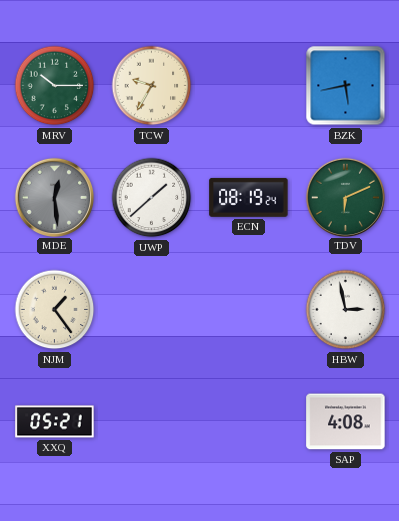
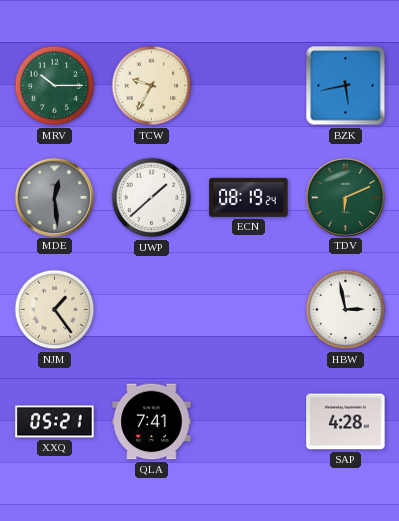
QLA: none -> 7:41
SAP: 4:08 -> 4:28
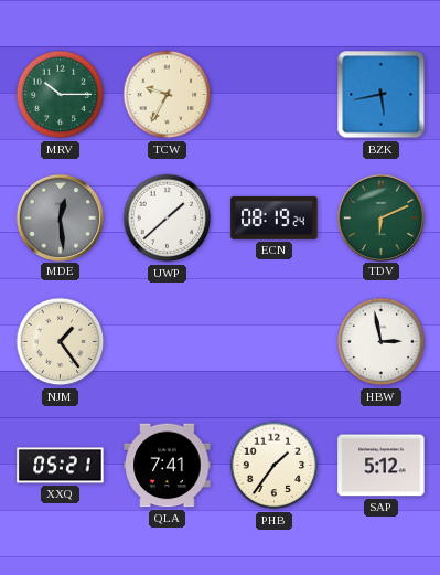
PHB: none -> 1:36
SAP: 4:28 -> 5:12
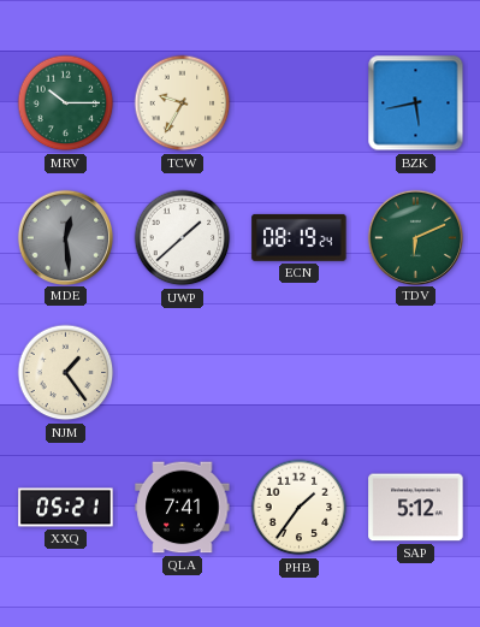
HBW: 2:58 -> none
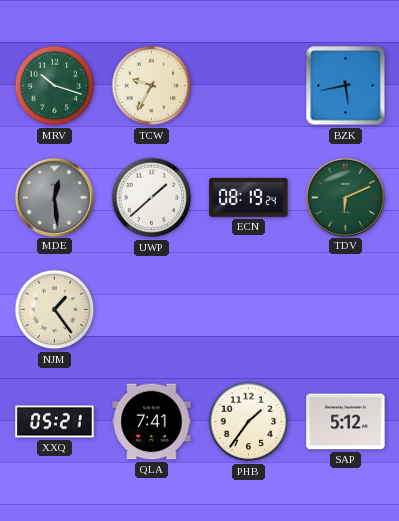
MRV: 10:15 -> 10:18
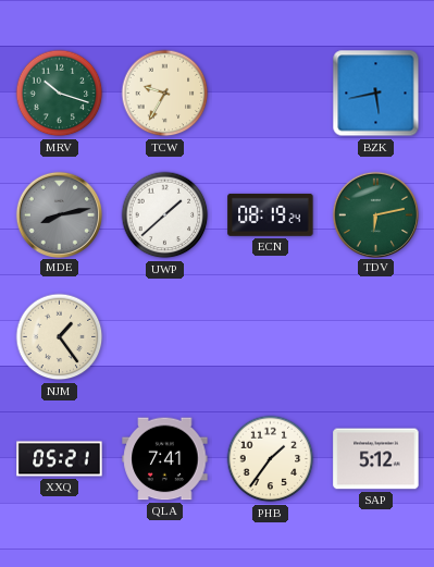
MDE: 12:29 -> 8:13
TDV: 6:11 -> 6:13
